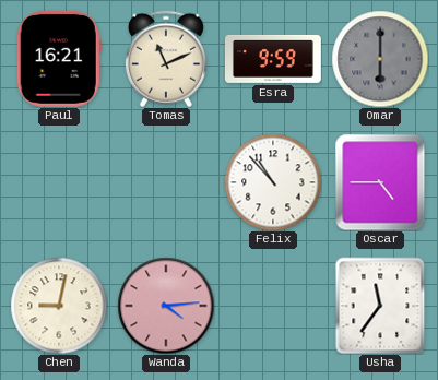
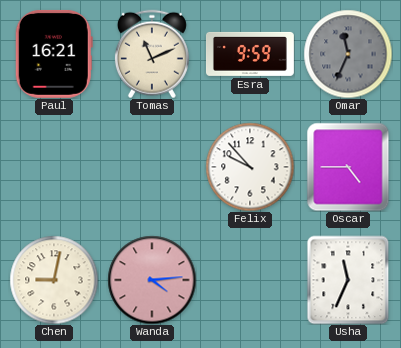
Omar: 6:00 -> 11:34
Felix: 10:53 -> 9:53
Usha: 11:36 -> 11:34
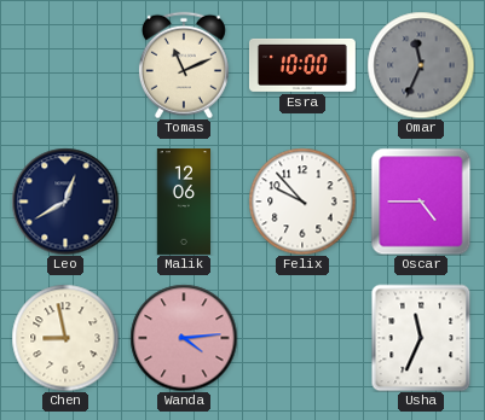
Paul: 16:21 -> none
Esra: 9:59 -> 10:00
Leo: none -> 12:40
Malik: none -> 12:06
Chen: 9:02 -> 8:58
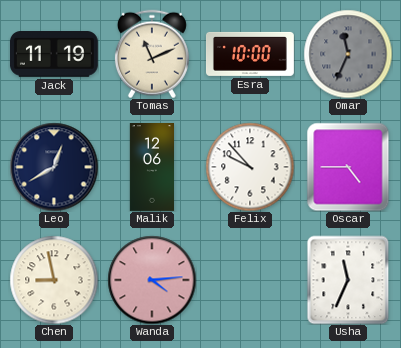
Jack: none -> 11:19
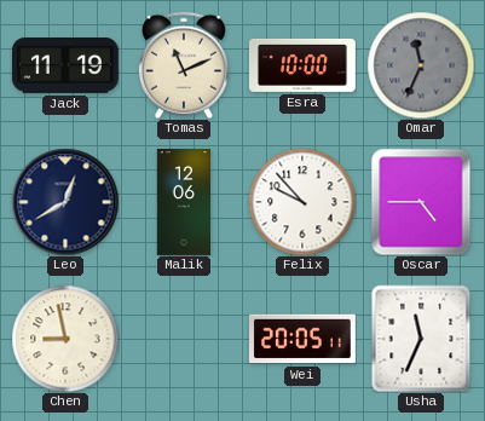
Wanda: 4:14 -> none
Wei: none -> 20:05
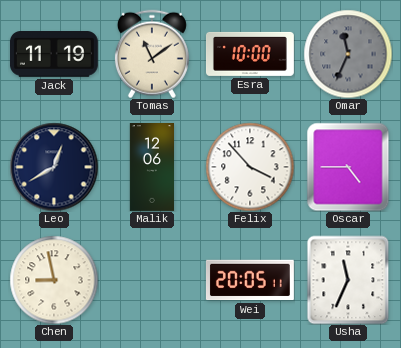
Tomas: 11:11 -> 11:09
Felix: 9:53 -> 3:53
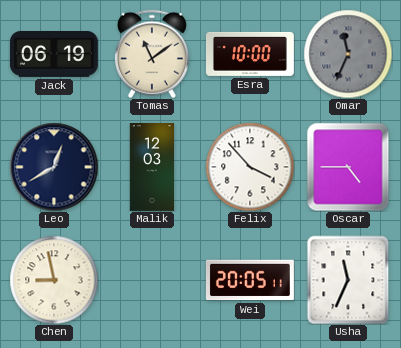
Jack: 11:19 -> 06:19
Malik: 12:06 -> 12:03
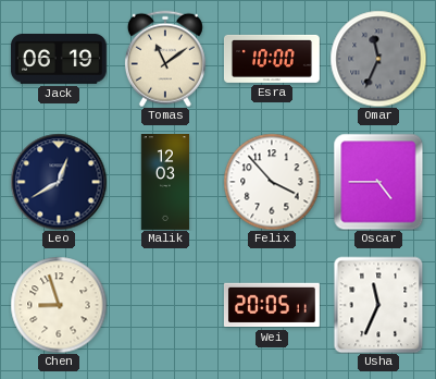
Chen: 8:58 -> 8:57
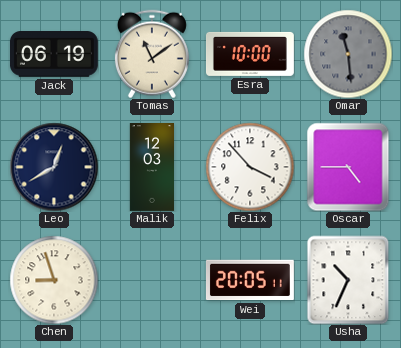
Omar: 11:34 -> 11:29
Usha: 11:34 -> 10:34
